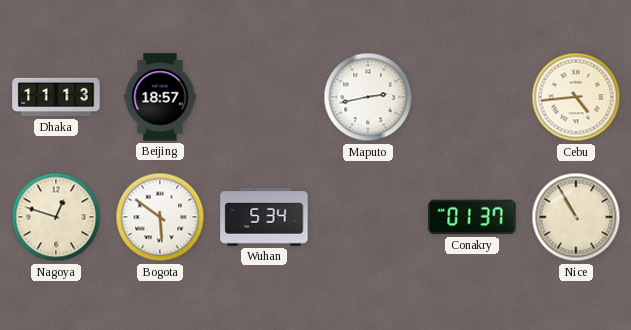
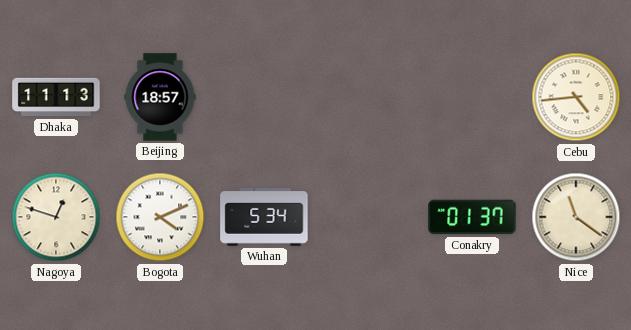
Maputo: 2:43 -> none
Bogota: 5:51 -> 4:11
Nice: 10:55 -> 11:21
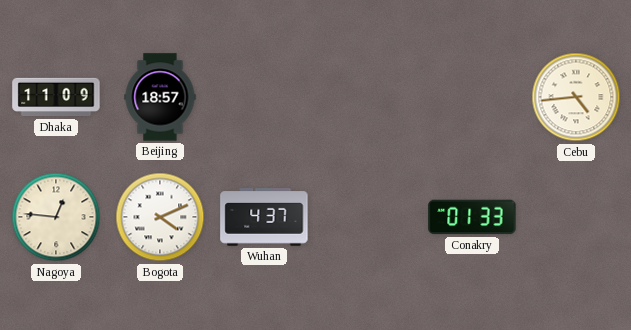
Dhaka: 11:13 -> 11:09
Nagoya: 12:48 -> 12:46
Wuhan: 5:34 -> 4:37
Conakry: 01:37 -> 01:33
Nice: 11:21 -> none
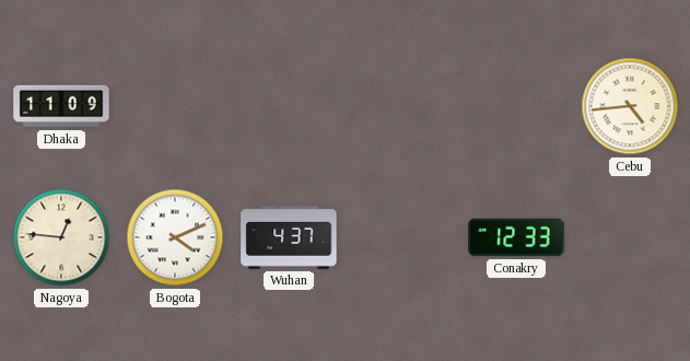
Beijing: 18:57 -> none
Conakry: 01:33 -> 12:33
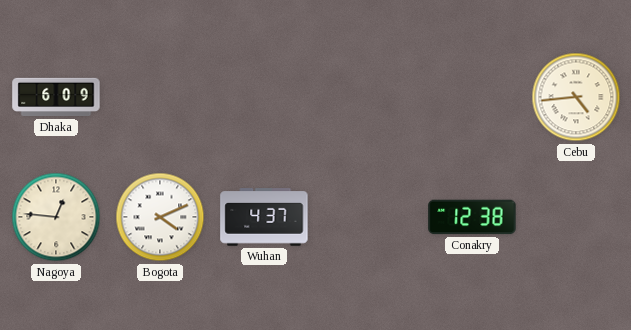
Dhaka: 11:09 -> 6:09
Conakry: 12:33 -> 12:38
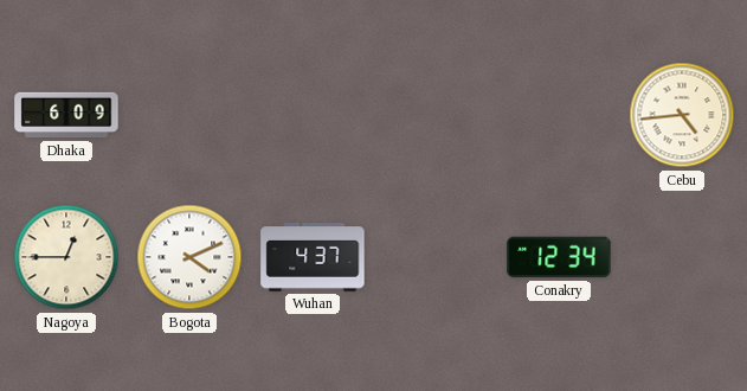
Nagoya: 12:46 -> 12:45
Conakry: 12:38 -> 12:34
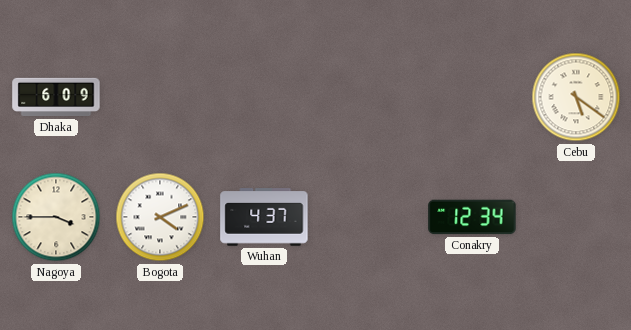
Cebu: 4:44 -> 5:21
Nagoya: 12:45 -> 3:45
